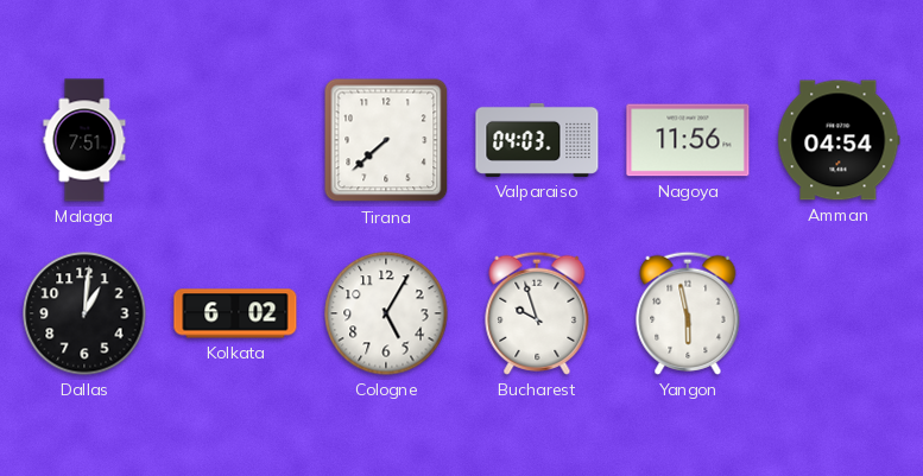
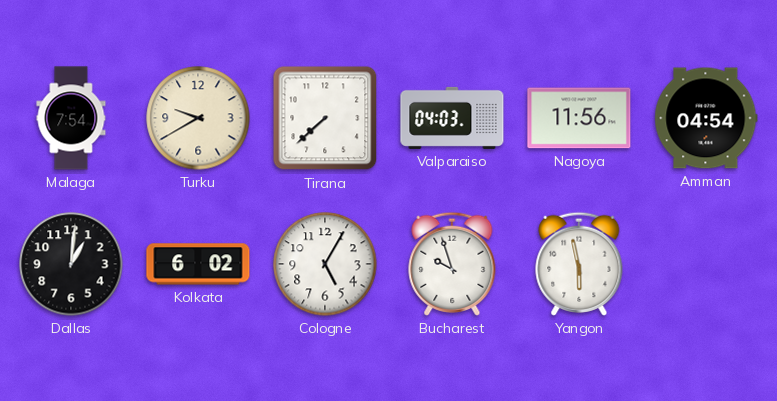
Malaga: 7:51 -> 7:54
Turku: none -> 9:40
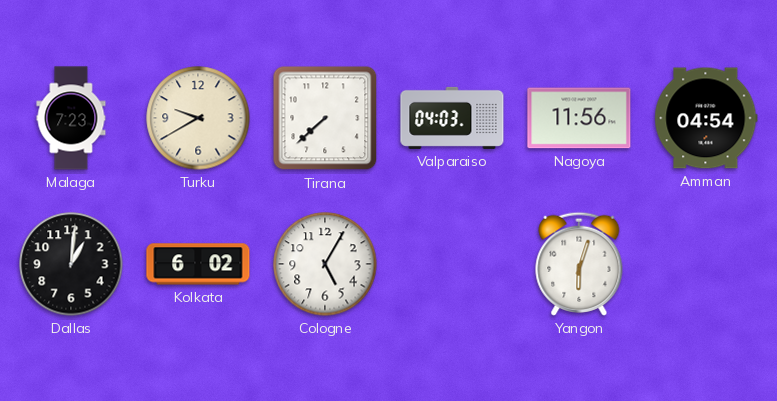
Malaga: 7:54 -> 7:23
Bucharest: 9:57 -> none
Yangon: 5:58 -> 6:03
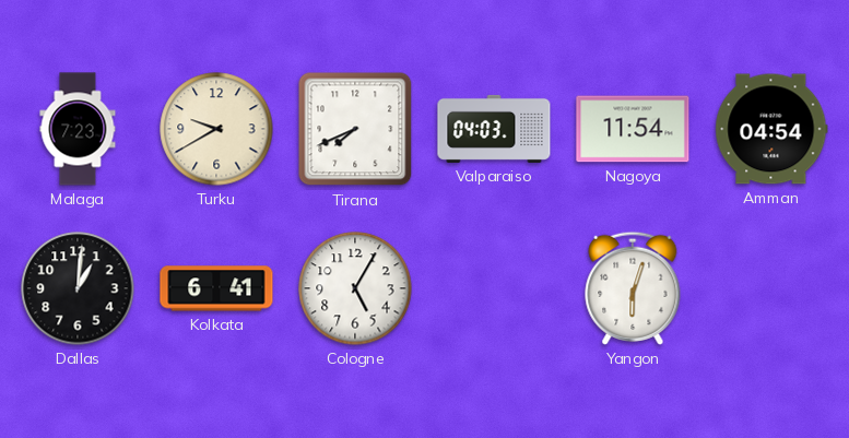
Tirana: 7:38 -> 7:41
Nagoya: 11:56 -> 11:54
Kolkata: 6:02 -> 6:41
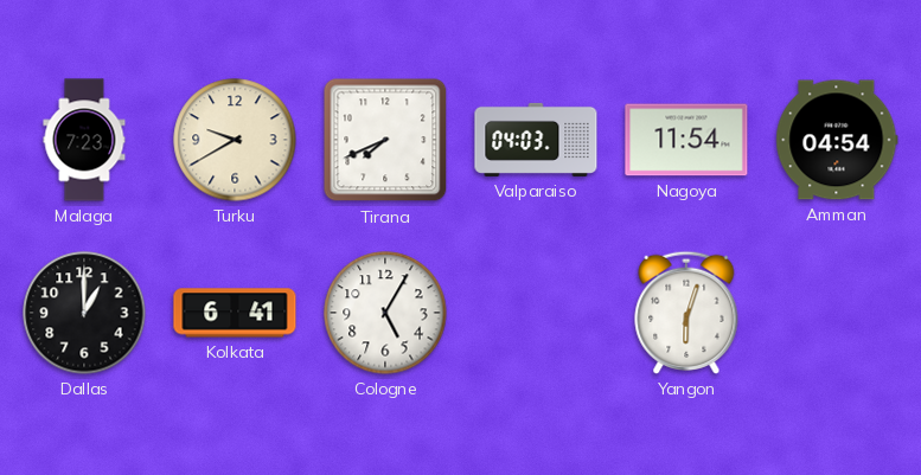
Dallas: 1:01 -> 1:00
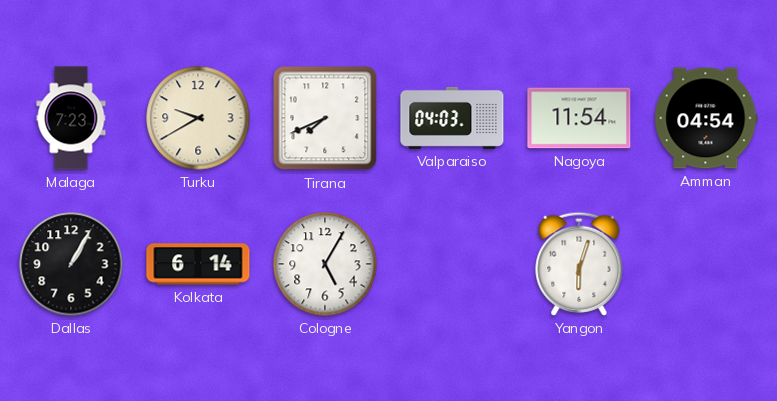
Dallas: 1:00 -> 1:05
Kolkata: 6:41 -> 6:14
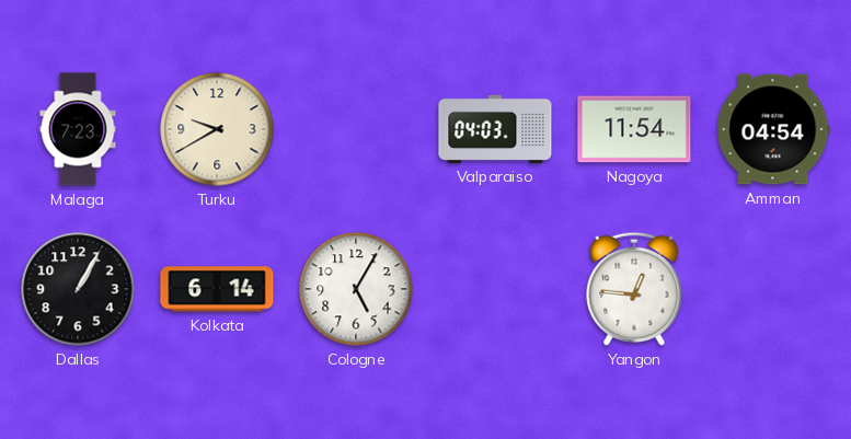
Tirana: 7:41 -> none
Yangon: 6:03 -> 12:46
